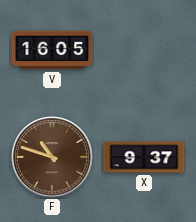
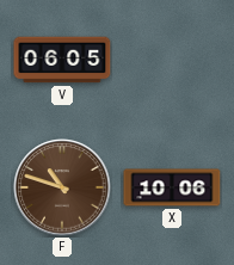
V: 16:05 -> 06:05
X: 9:37 -> 10:06
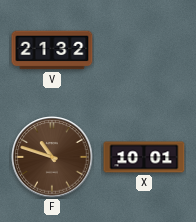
V: 06:05 -> 21:32
X: 10:06 -> 10:01
